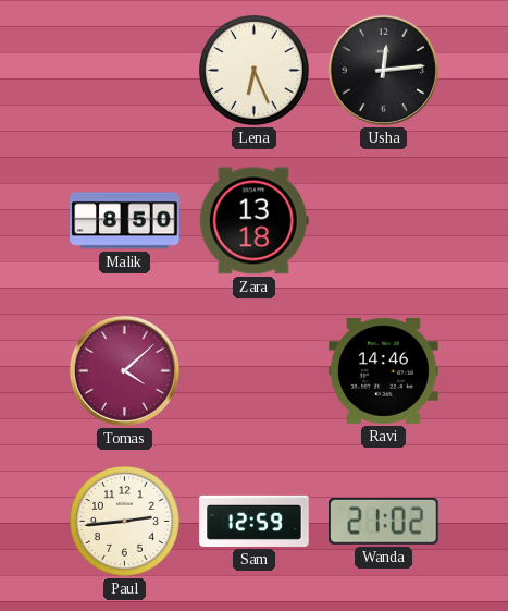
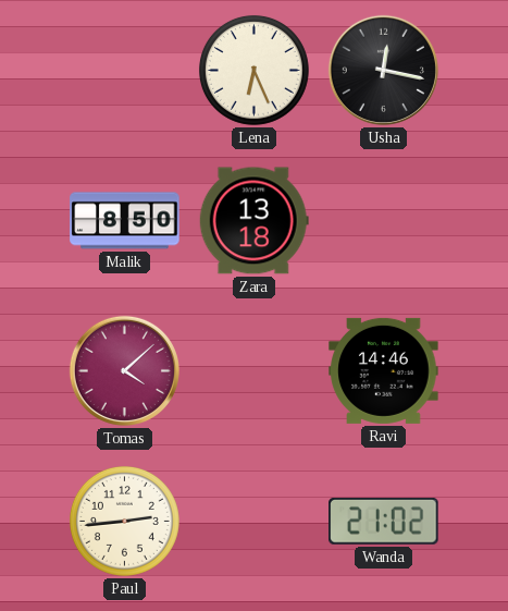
Usha: 12:14 -> 12:17
Sam: 12:59 -> none
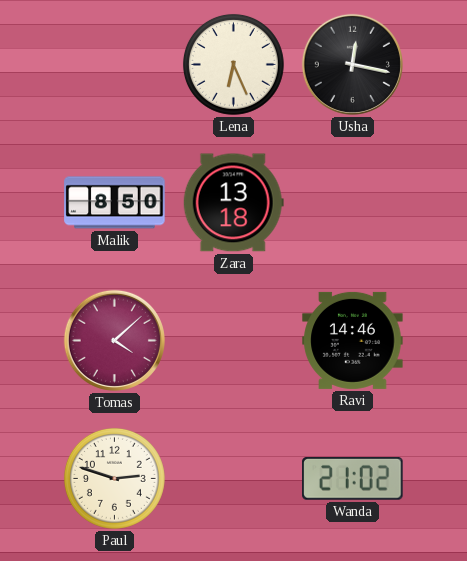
Paul: 2:44 -> 2:48
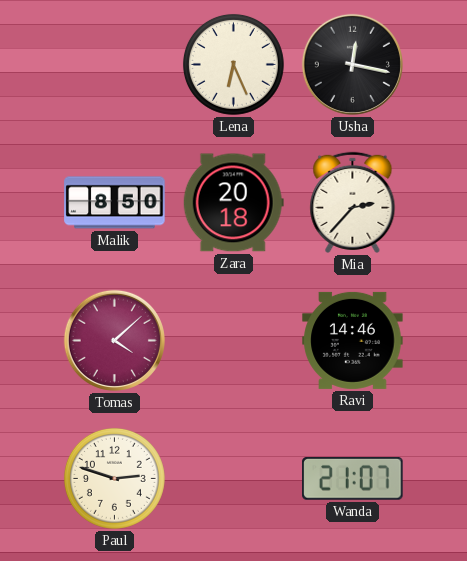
Zara: 13:18 -> 20:18
Mia: none -> 2:37
Wanda: 21:02 -> 21:07
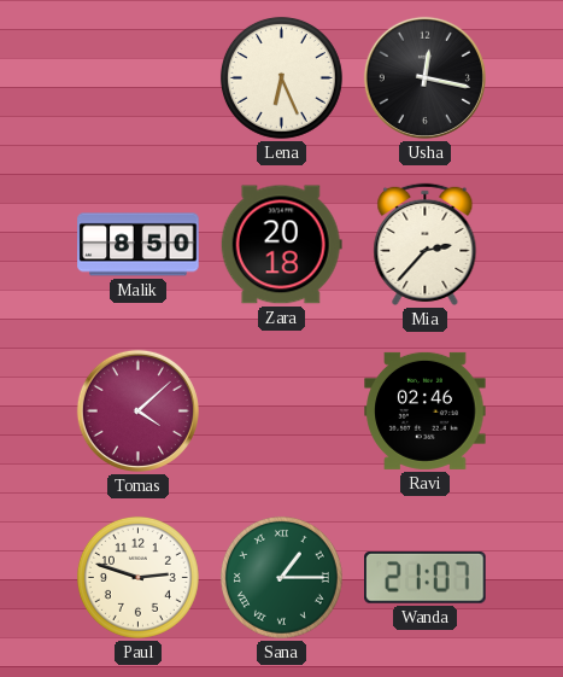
Ravi: 14:46 -> 02:46
Sana: none -> 1:15
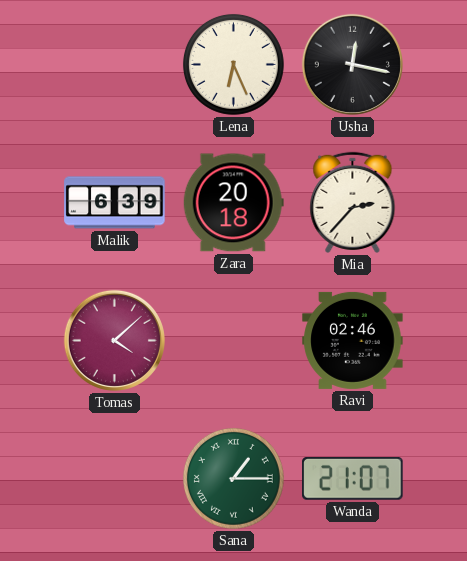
Malik: 8:50 -> 6:39
Paul: 2:48 -> none
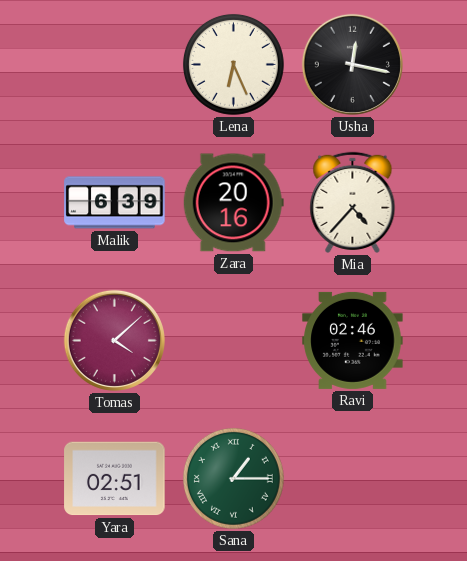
Zara: 20:18 -> 20:16
Mia: 2:37 -> 4:37
Yara: none -> 02:51
Wanda: 21:07 -> none
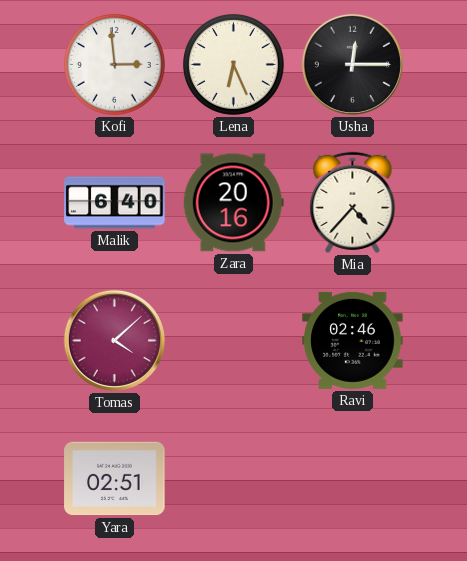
Kofi: none -> 2:59
Usha: 12:17 -> 12:15
Malik: 6:39 -> 6:40
Sana: 1:15 -> none
